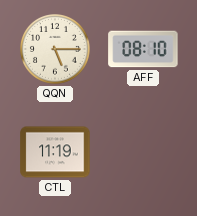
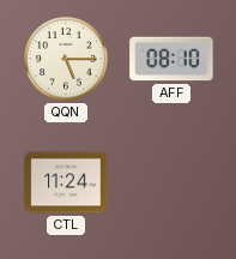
CTL: 11:19 -> 11:24
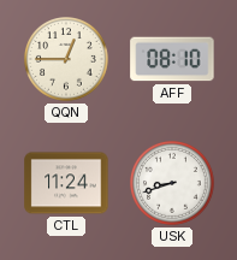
QQN: 5:15 -> 12:45
USK: none -> 8:42
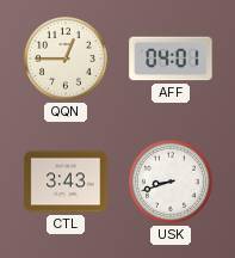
AFF: 08:10 -> 04:01
CTL: 11:24 -> 3:43
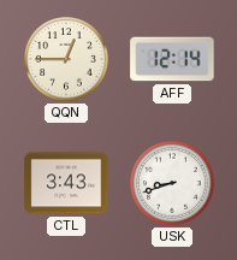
AFF: 04:01 -> 12:14
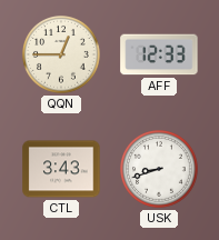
AFF: 12:14 -> 12:33
